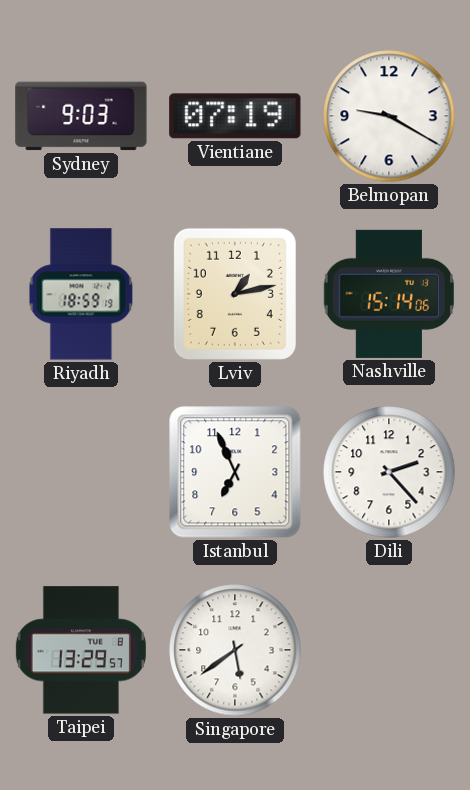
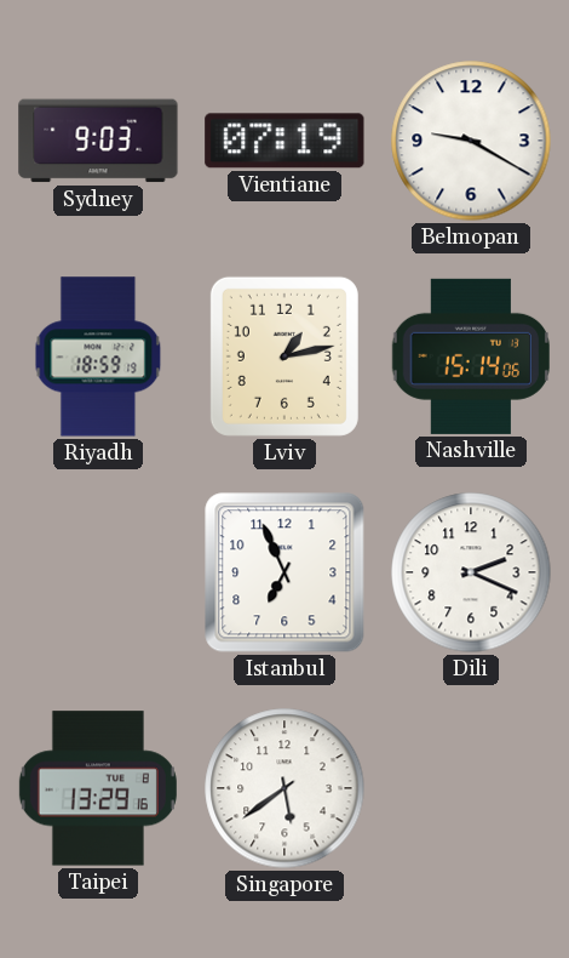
Dili: 2:23 -> 2:19
Taipei: 13:29:57 -> 13:29:16
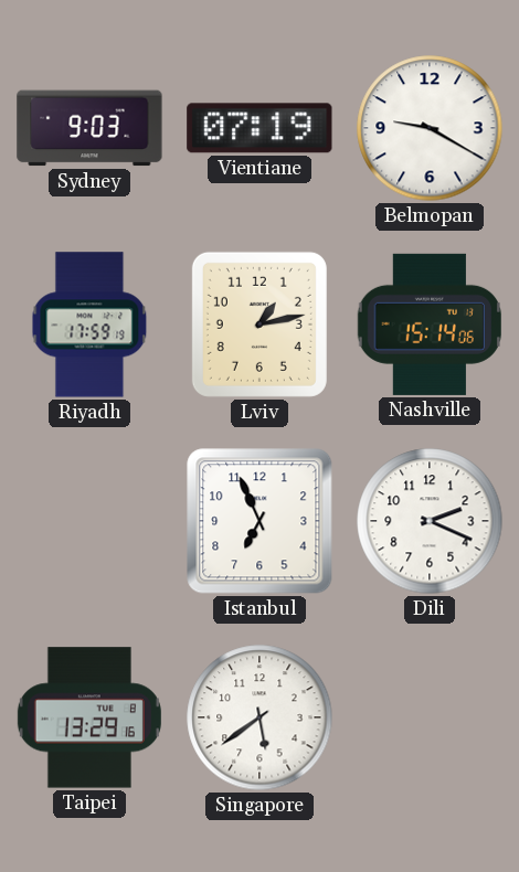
Riyadh: 18:59 -> 17:59
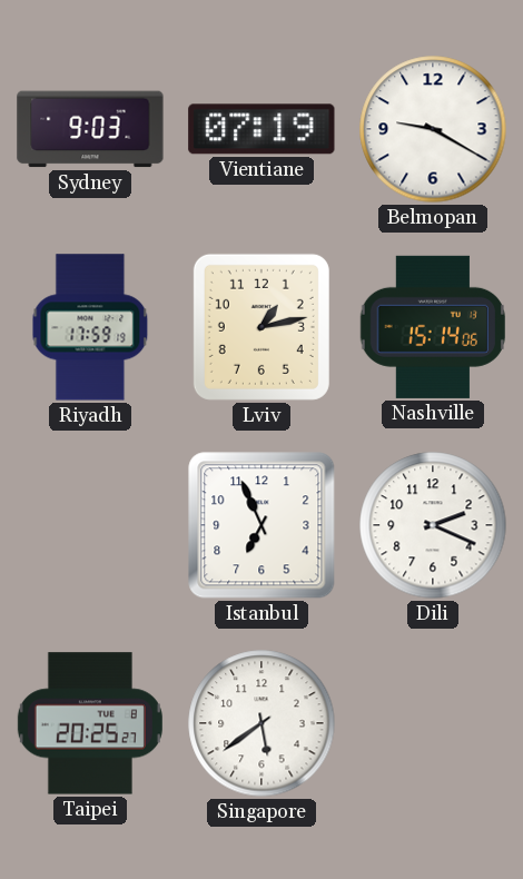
Taipei: 13:29 -> 20:25
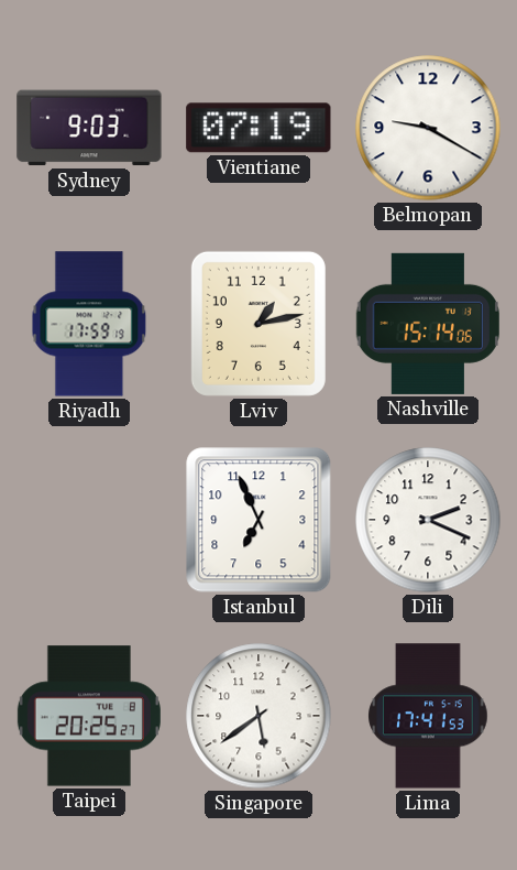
Lima: none -> 17:41
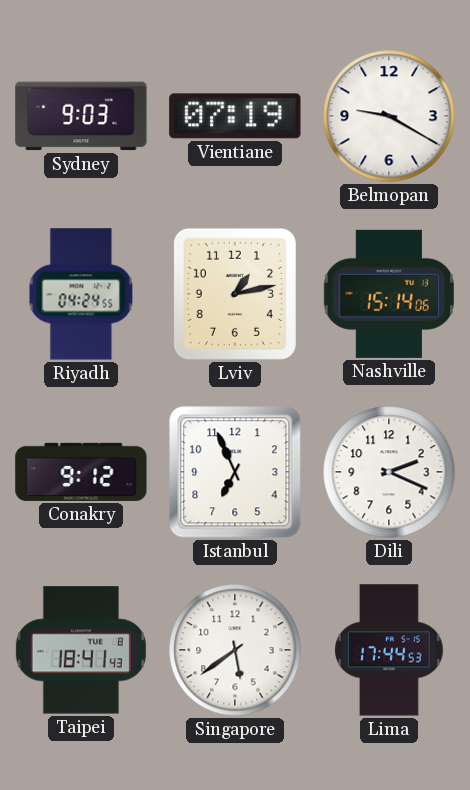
Riyadh: 17:59 -> 04:24
Conakry: none -> 9:12
Taipei: 20:25 -> 18:41
Lima: 17:41 -> 17:44
